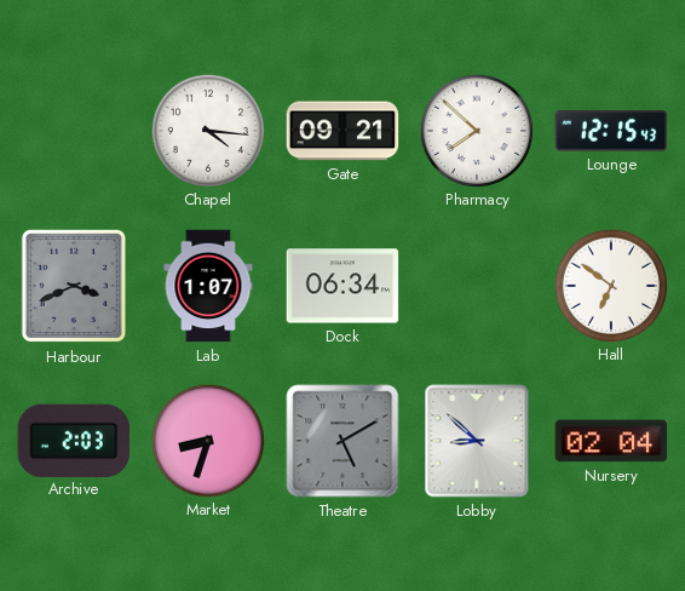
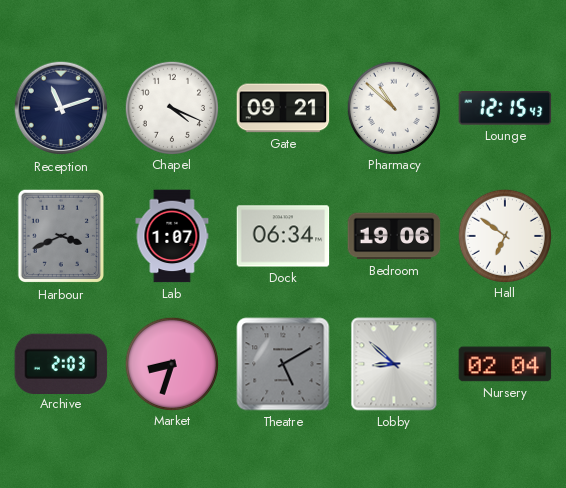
Reception: none -> 11:12
Chapel: 4:16 -> 4:19
Pharmacy: 7:52 -> 10:52
Bedroom: none -> 19:06
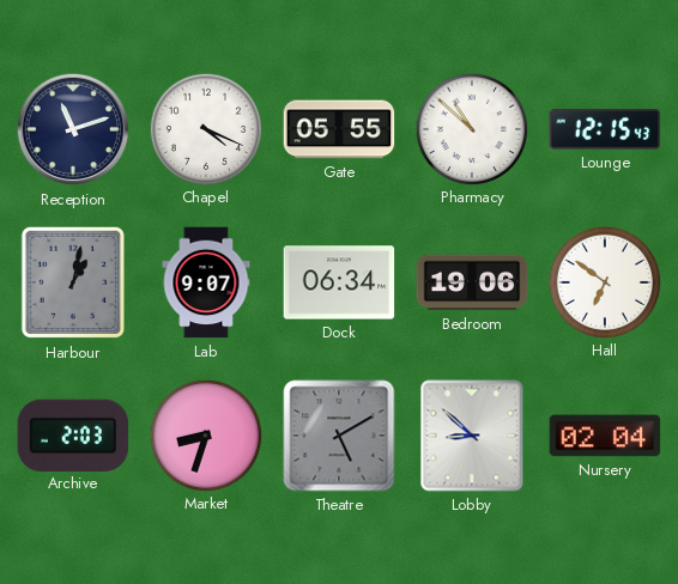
Gate: 09:21 -> 05:55
Harbour: 3:41 -> 1:02
Lab: 1:07 -> 9:07
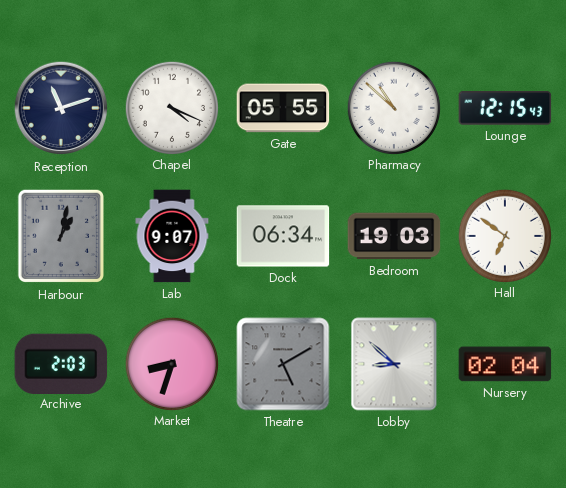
Bedroom: 19:06 -> 19:03
